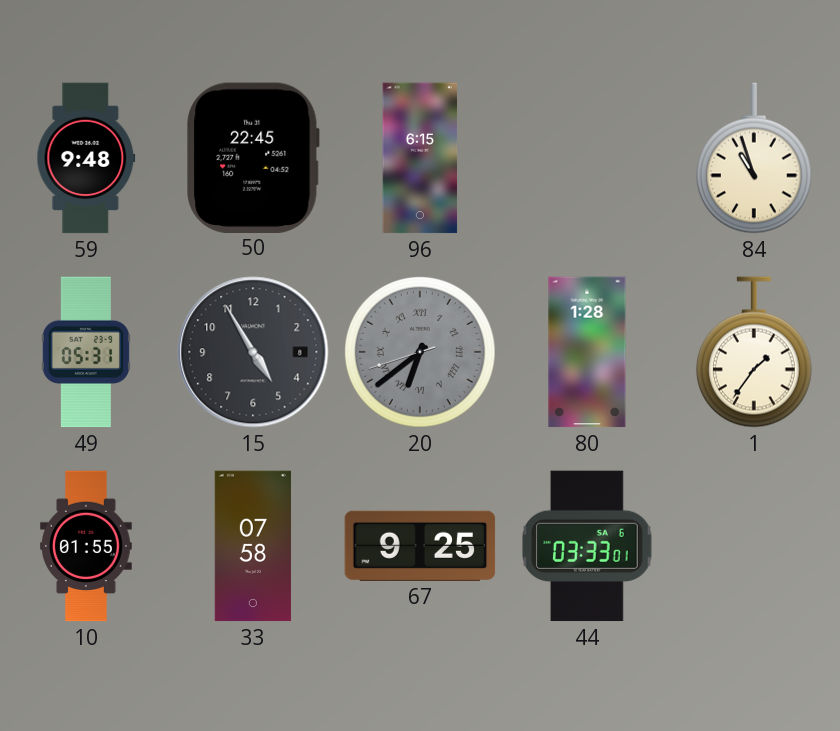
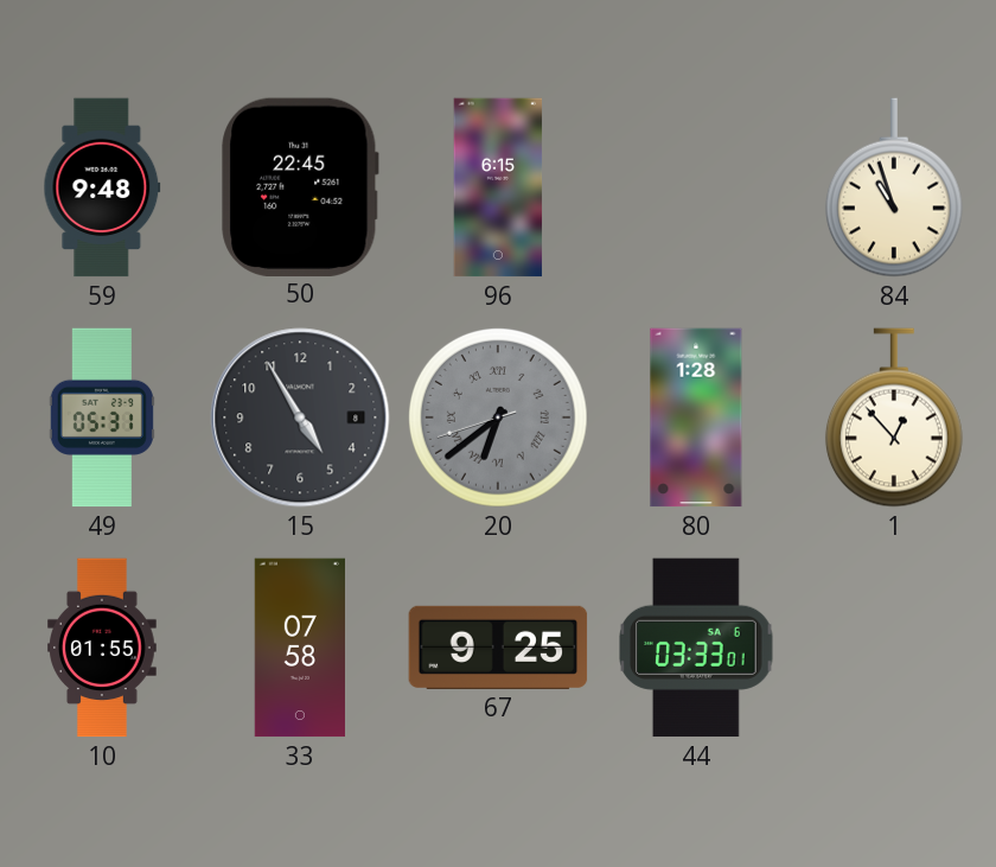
1: 1:36 -> 12:53
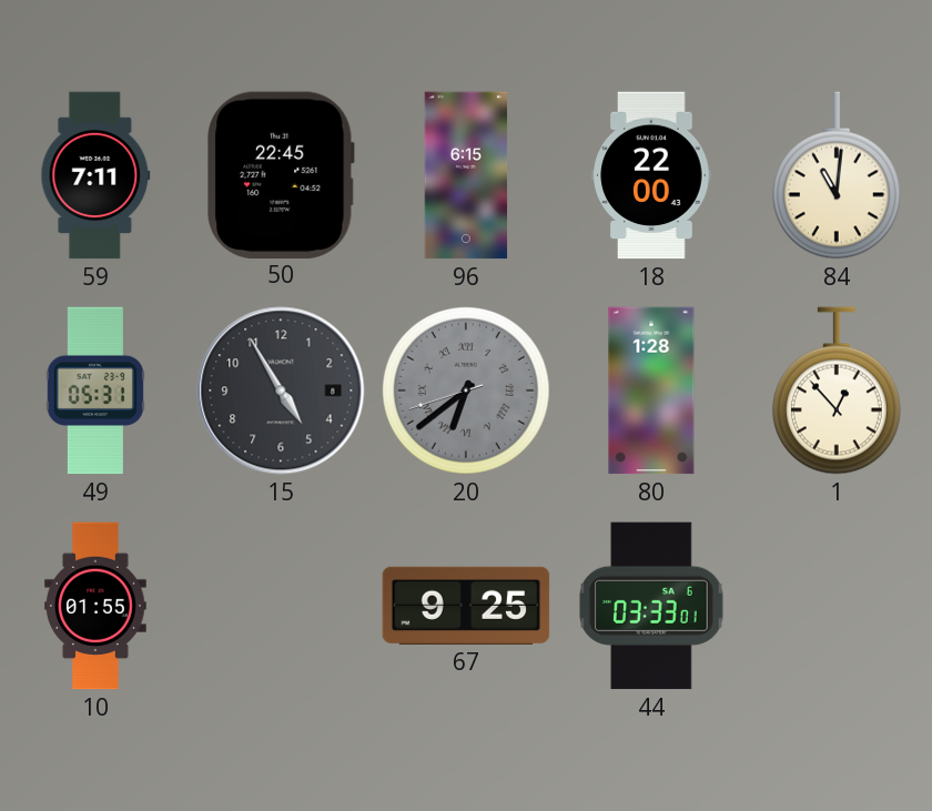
59: 9:48 -> 7:11
18: none -> 22:00
84: 10:57 -> 11:01
33: 07:58 -> none
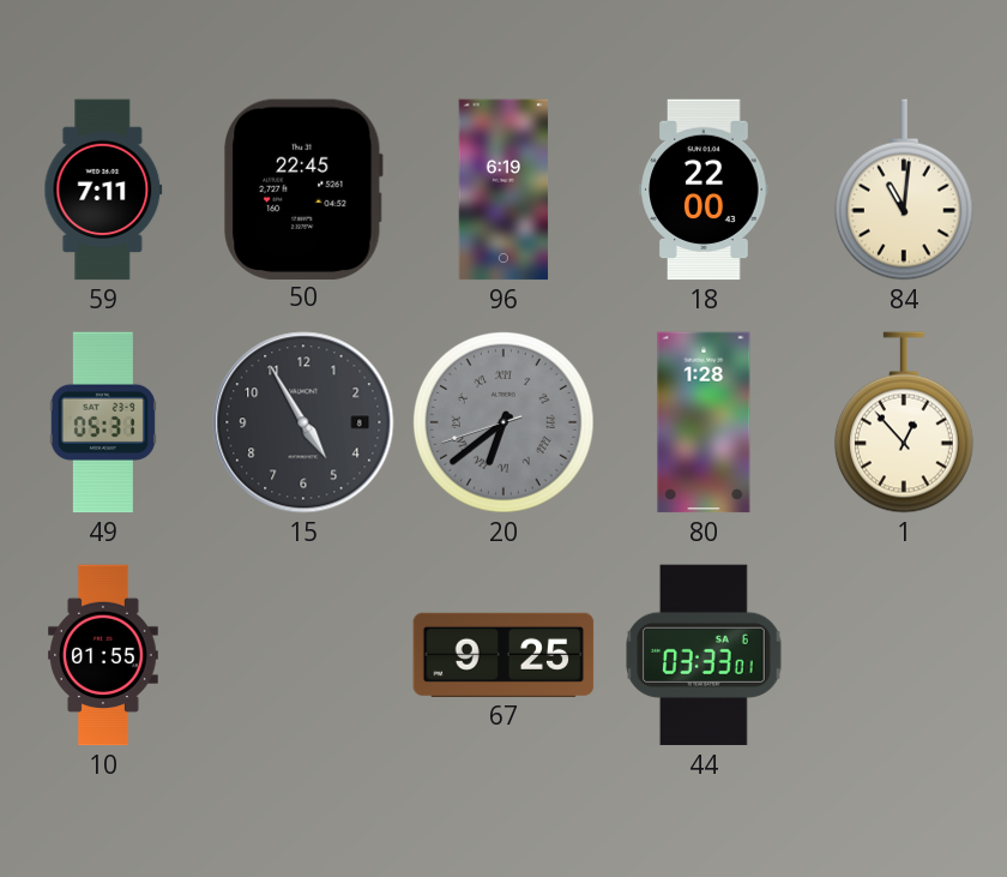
96: 6:15 -> 6:19
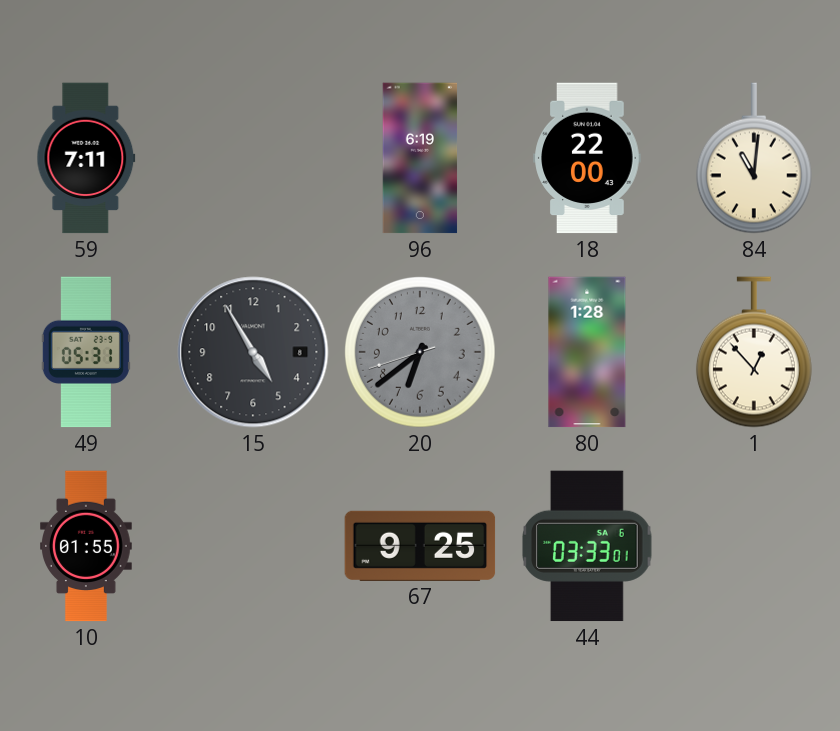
50: 22:45 -> none
20 numerals: Roman -> Arabic
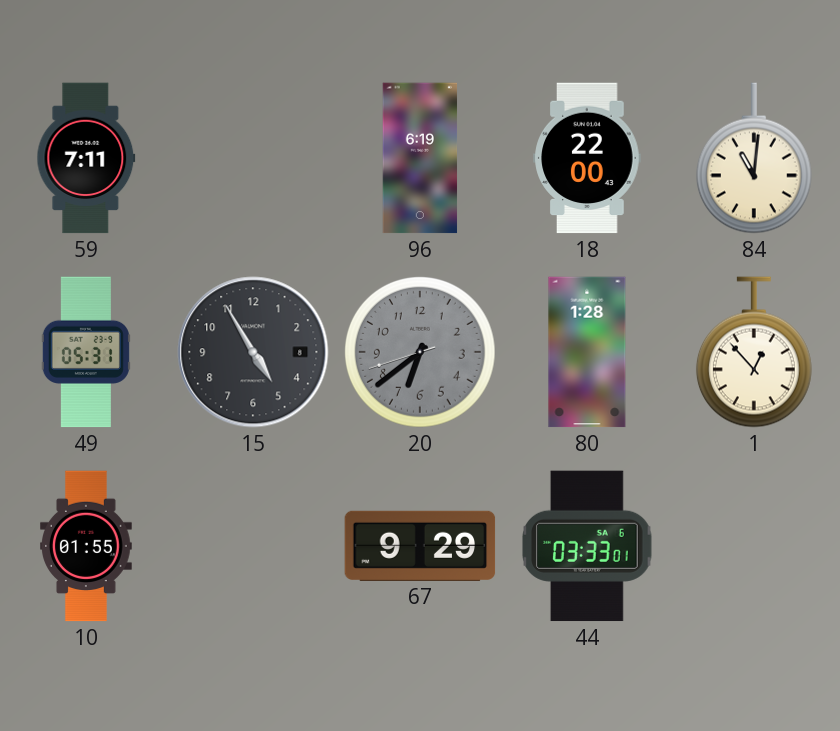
67: 9:25 -> 9:29
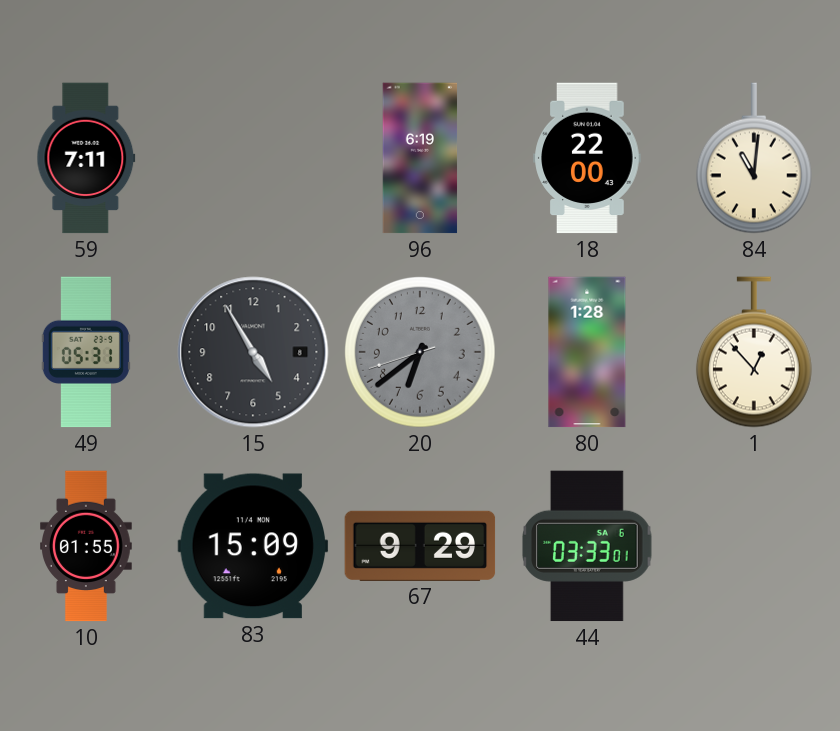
83: none -> 15:09
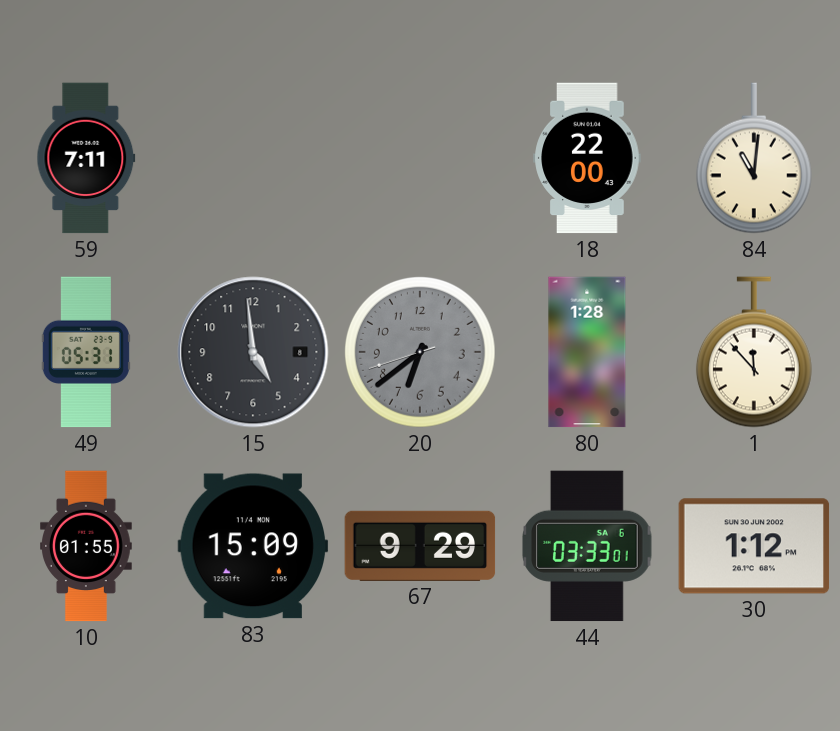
96: 6:19 -> none
15: 4:55 -> 4:59
1: 12:53 -> 11:53
30: none -> 1:12
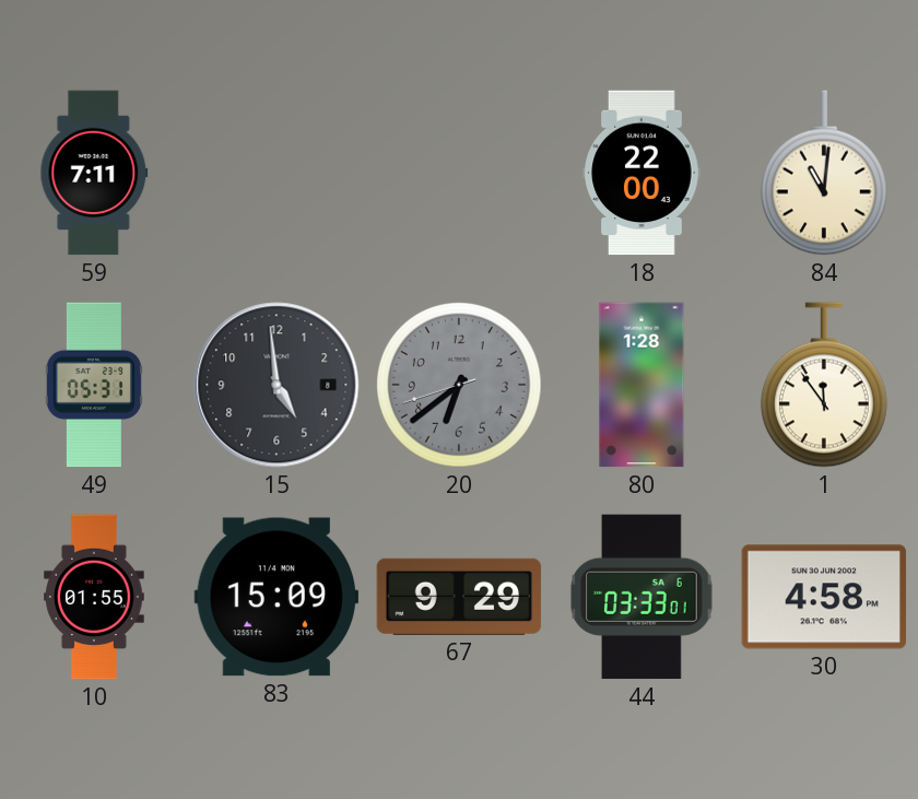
1: 11:53 -> 11:54
30: 1:12 -> 4:58
